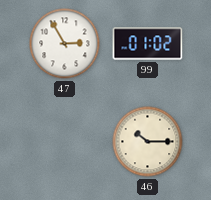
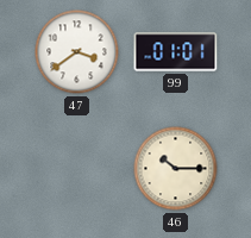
47: 2:55 -> 3:39
99: 01:02 -> 01:01
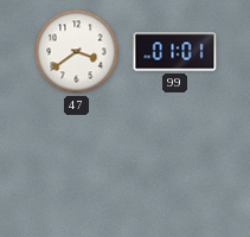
46: 10:15 -> none
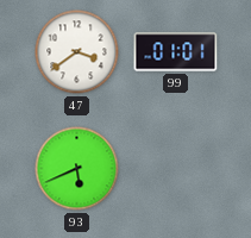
93: none -> 5:41
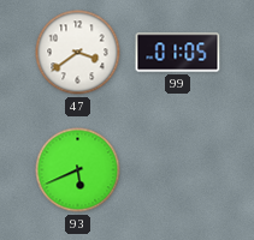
99: 01:01 -> 01:05
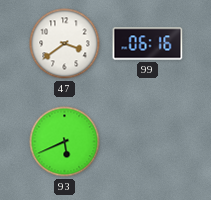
99: 01:05 -> 06:16
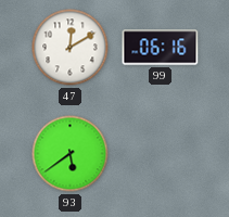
47: 3:39 -> 12:10
93: 5:41 -> 5:39
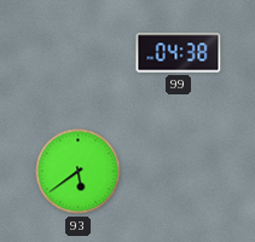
47: 12:10 -> none
99: 06:16 -> 04:38
